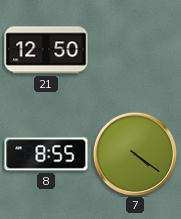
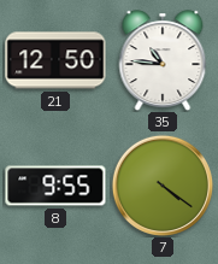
35: none -> 10:46
8: 8:55 -> 9:55
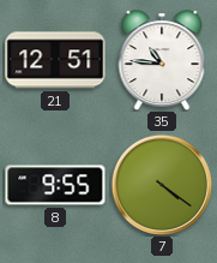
21: 12:50 -> 12:51
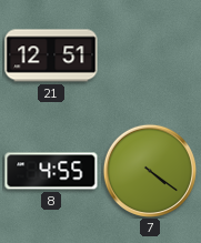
35: 10:46 -> none
8: 9:55 -> 4:55
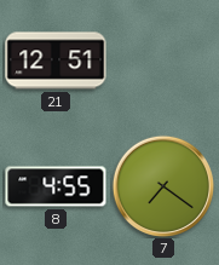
7: 4:21 -> 7:21
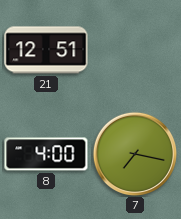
8: 4:55 -> 4:00
7: 7:21 -> 7:17
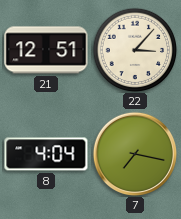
22: none -> 3:07
8: 4:00 -> 4:04
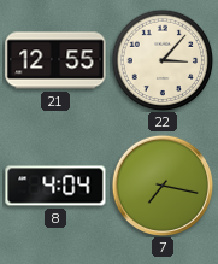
21: 12:51 -> 12:55
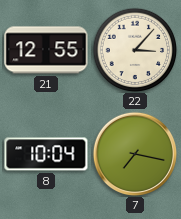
8: 4:04 -> 10:04
